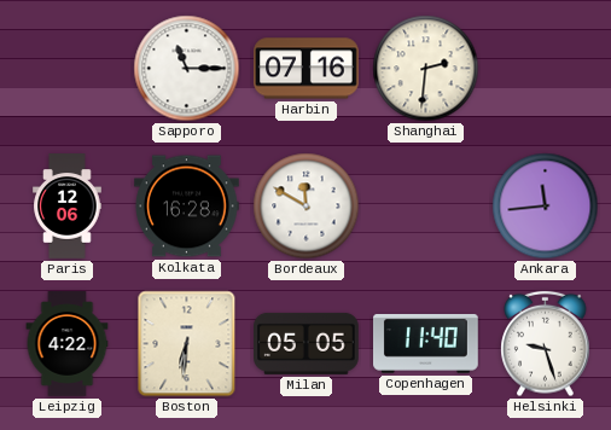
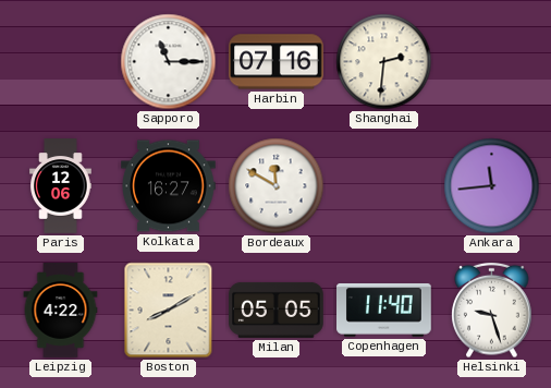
Kolkata: 16:28 -> 16:27
Boston: 6:31 -> 8:10
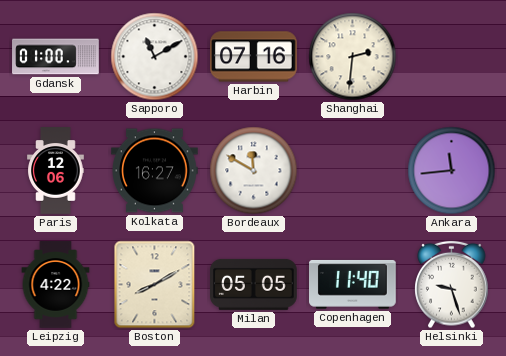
Gdansk: none -> 01:00
Sapporo: 11:15 -> 11:10
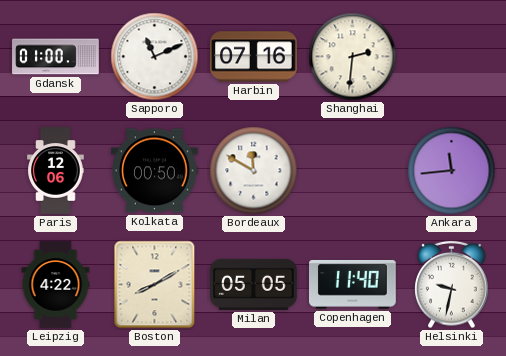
Sapporo: 11:10 -> 11:11
Kolkata: 16:27 -> 00:50
Helsinki: 9:27 -> 9:32
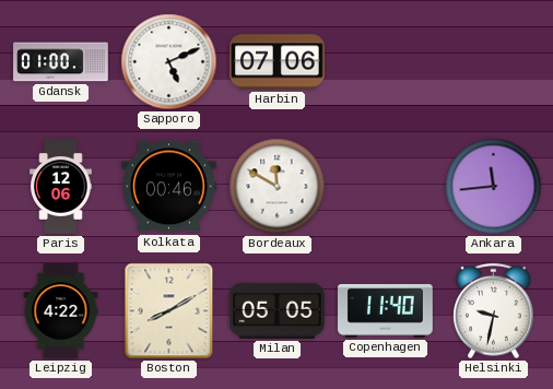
Sapporo: 11:11 -> 5:11
Harbin: 07:16 -> 07:06
Shanghai: 2:31 -> none
Kolkata: 00:50 -> 00:46
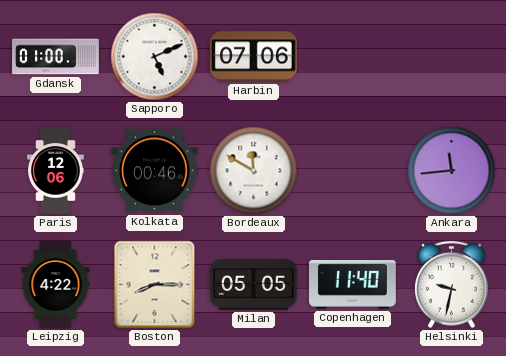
Boston: 8:10 -> 8:15
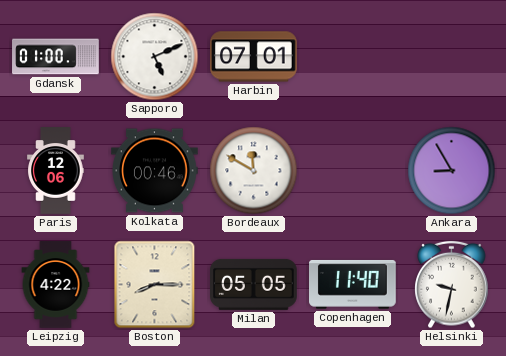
Harbin: 07:06 -> 07:01
Ankara: 11:44 -> 8:55
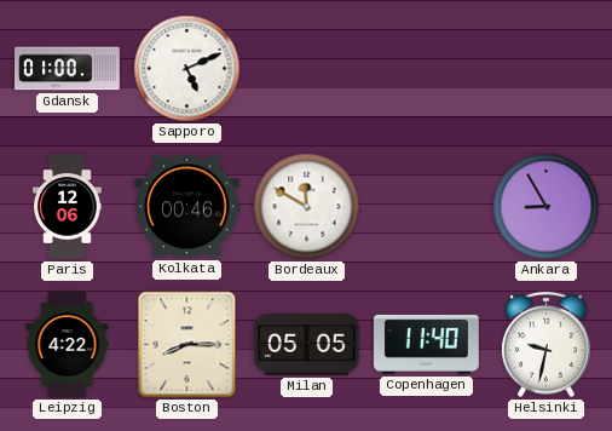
Harbin: 07:01 -> none
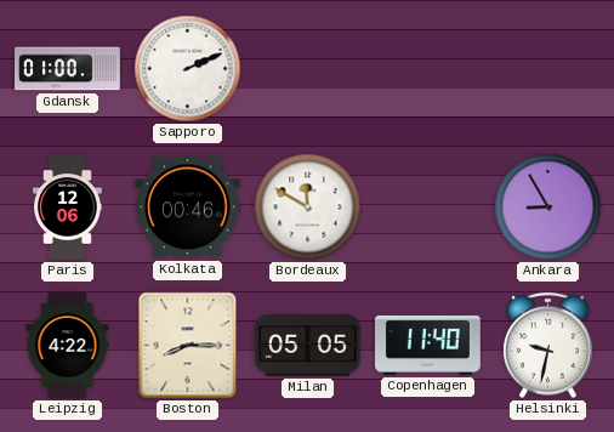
Sapporo: 5:11 -> 2:11
